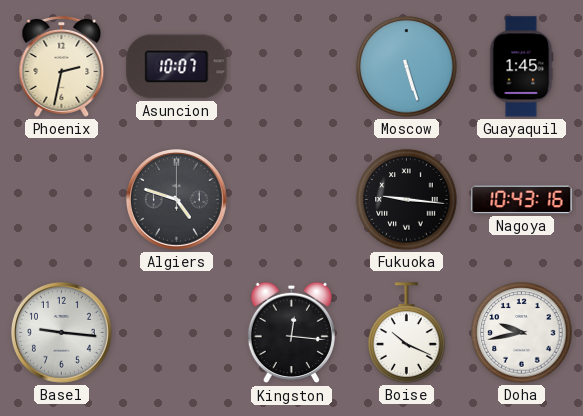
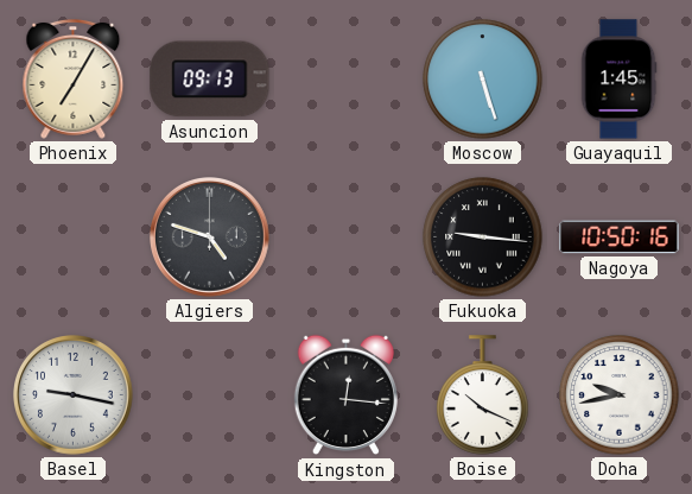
Phoenix: 2:32 -> 7:05
Asuncion: 10:07 -> 09:13
Nagoya: 10:43 -> 10:50
Basel: 9:16 -> 9:17
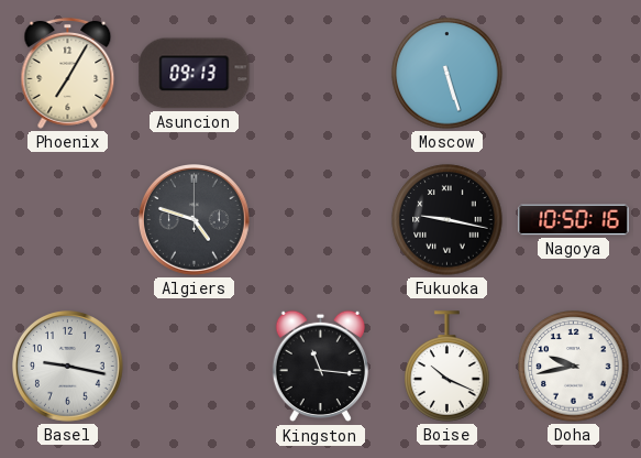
Guayaquil: 1:45 -> none
Fukuoka: 9:16 -> 9:17
Kingston: 12:16 -> 11:16
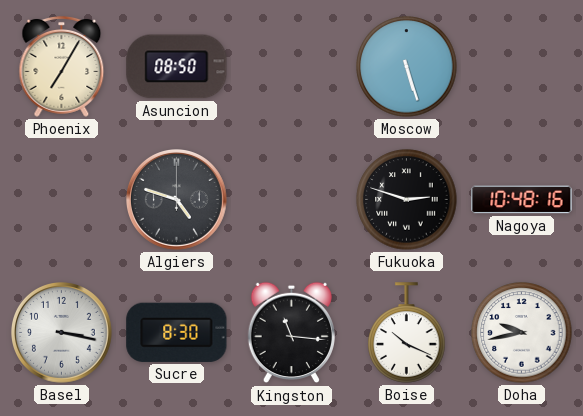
Asuncion: 09:13 -> 08:50
Fukuoka: 9:17 -> 2:48
Nagoya: 10:50 -> 10:48
Basel: 9:17 -> 3:17
Sucre: none -> 8:30
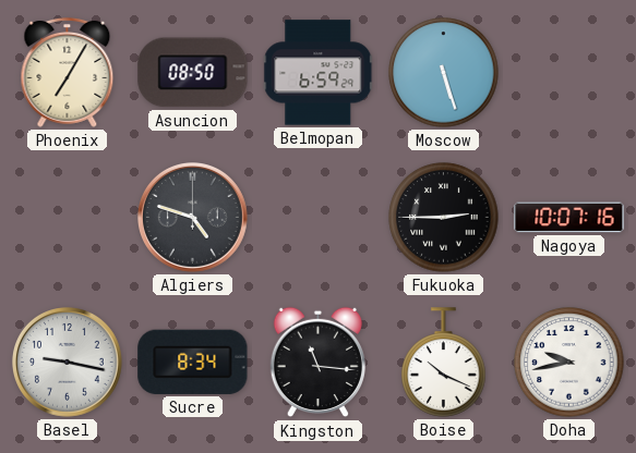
Belmopan: none -> 6:59
Fukuoka: 2:48 -> 2:45
Nagoya: 10:48 -> 10:07
Basel: 3:17 -> 9:17
Sucre: 8:30 -> 8:34
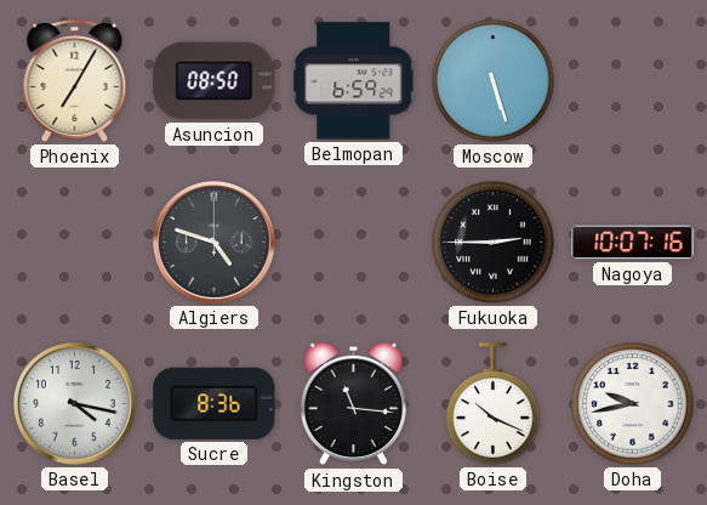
Basel: 9:17 -> 4:17
Sucre: 8:34 -> 8:36
